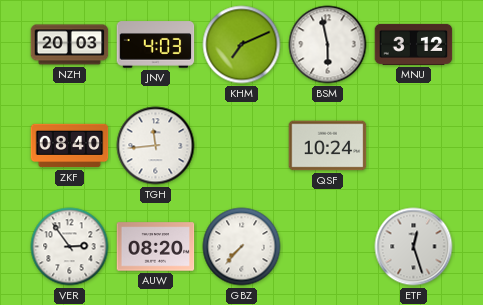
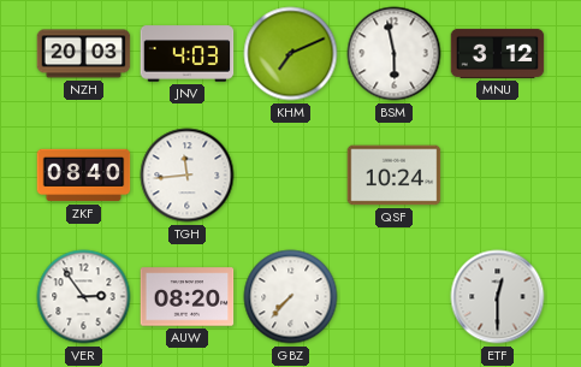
ETF: 12:27 -> 12:30
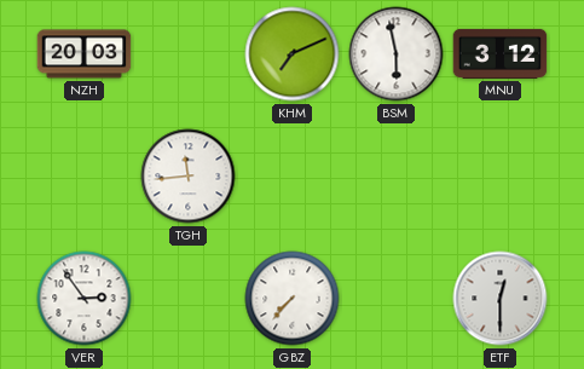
JNV: 4:03 -> none
ZKF: 08:40 -> none
QSF: 10:24 -> none
AUW: 08:20 -> none
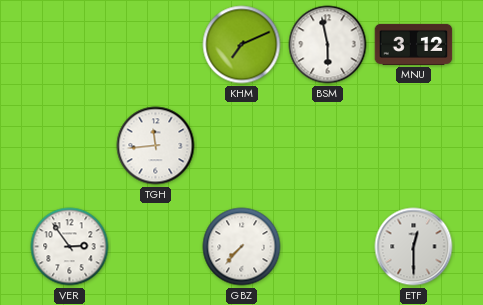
NZH: 20:03 -> none
